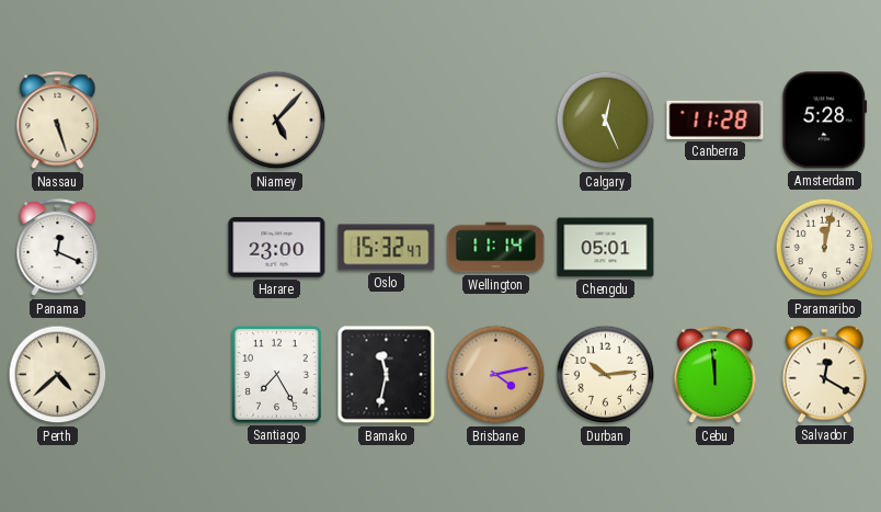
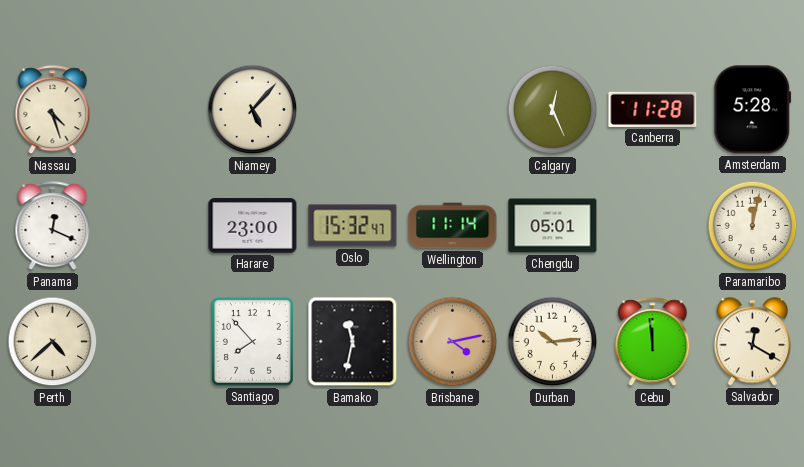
Nassau: 5:27 -> 4:27
Santiago: 7:25 -> 7:53
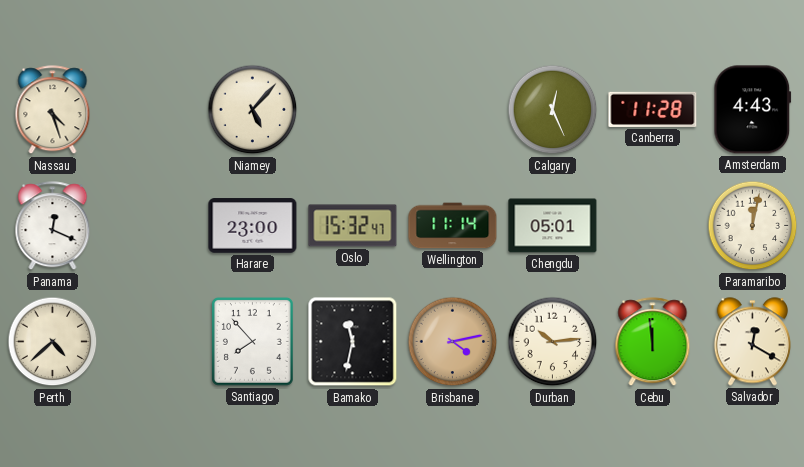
Amsterdam: 5:28 -> 4:43
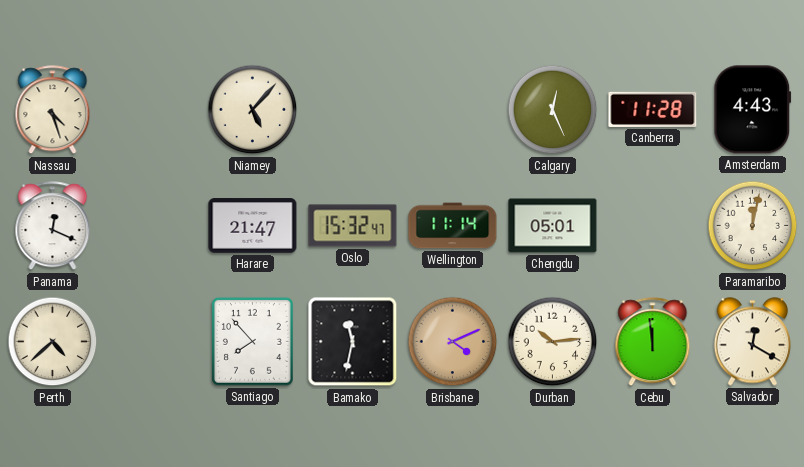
Harare: 23:00 -> 21:47
Brisbane: 4:13 -> 4:11
